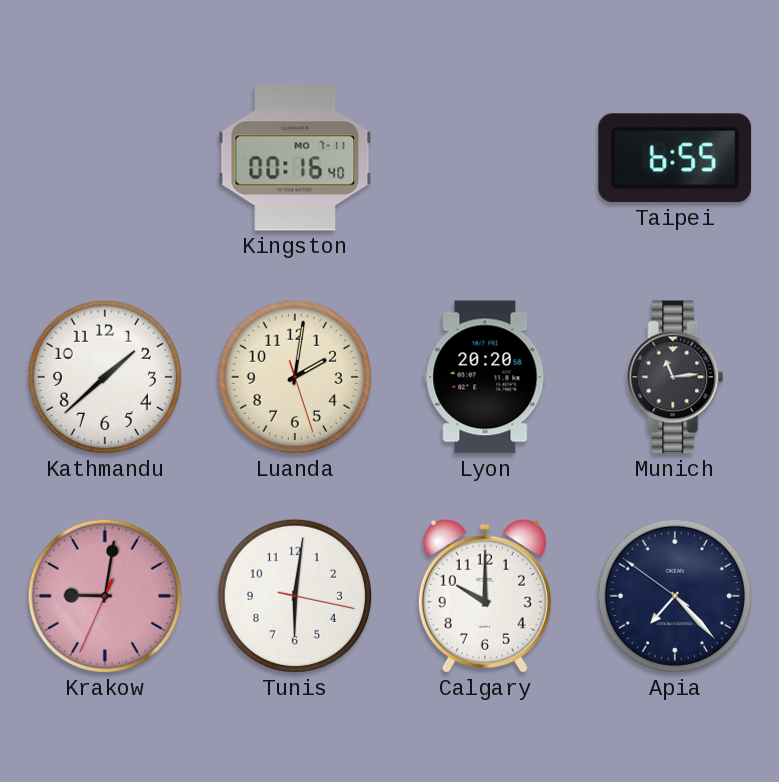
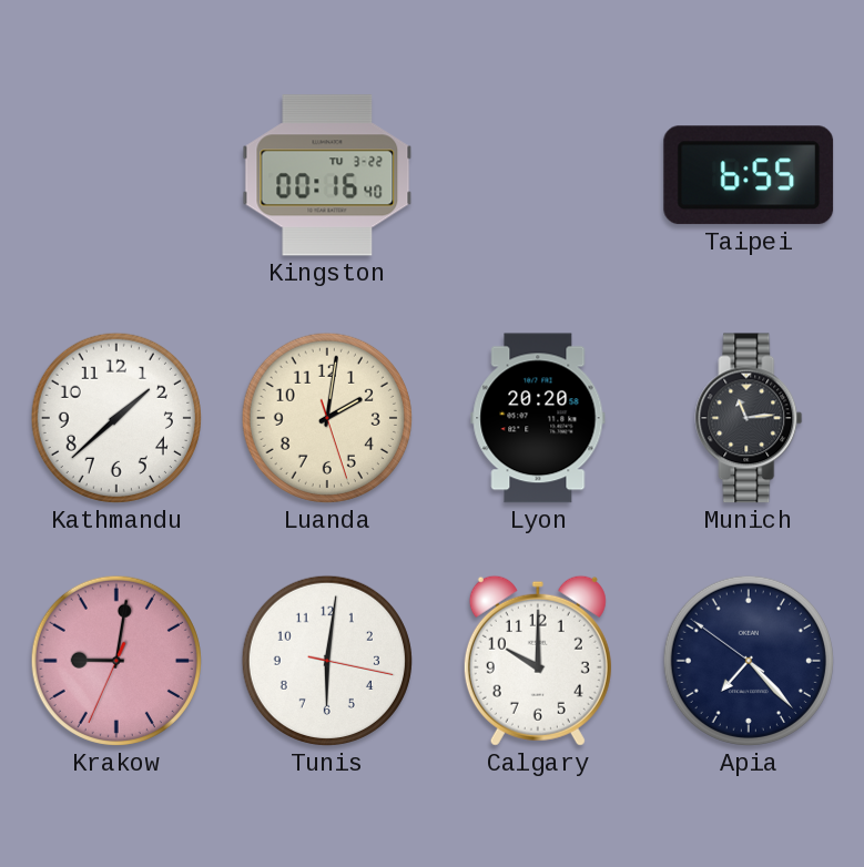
Kingston date: MO 7-11 -> TU 3-22
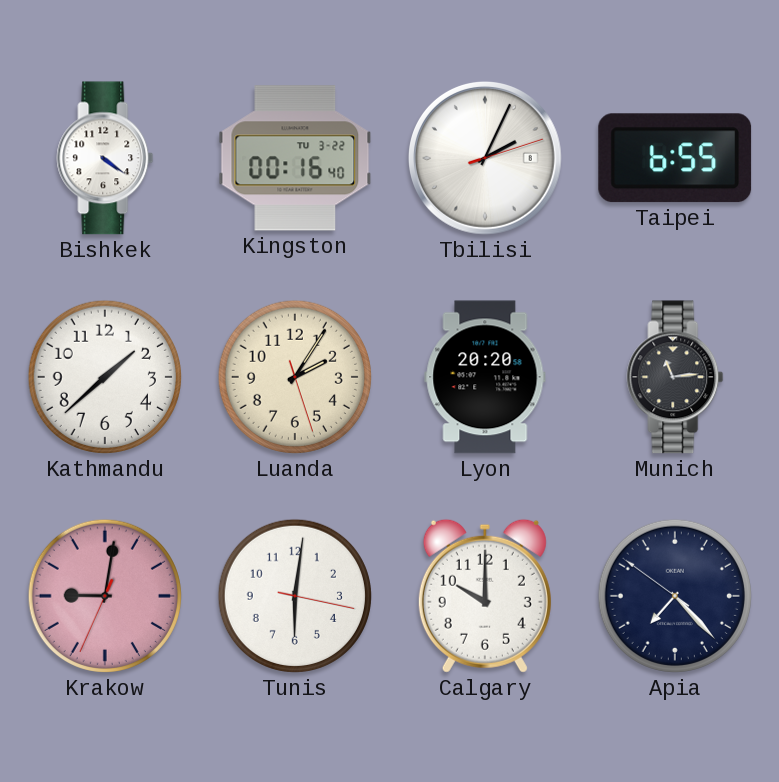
Bishkek: none -> 4:21
Tbilisi: none -> 2:04
Luanda: 2:01 -> 2:05
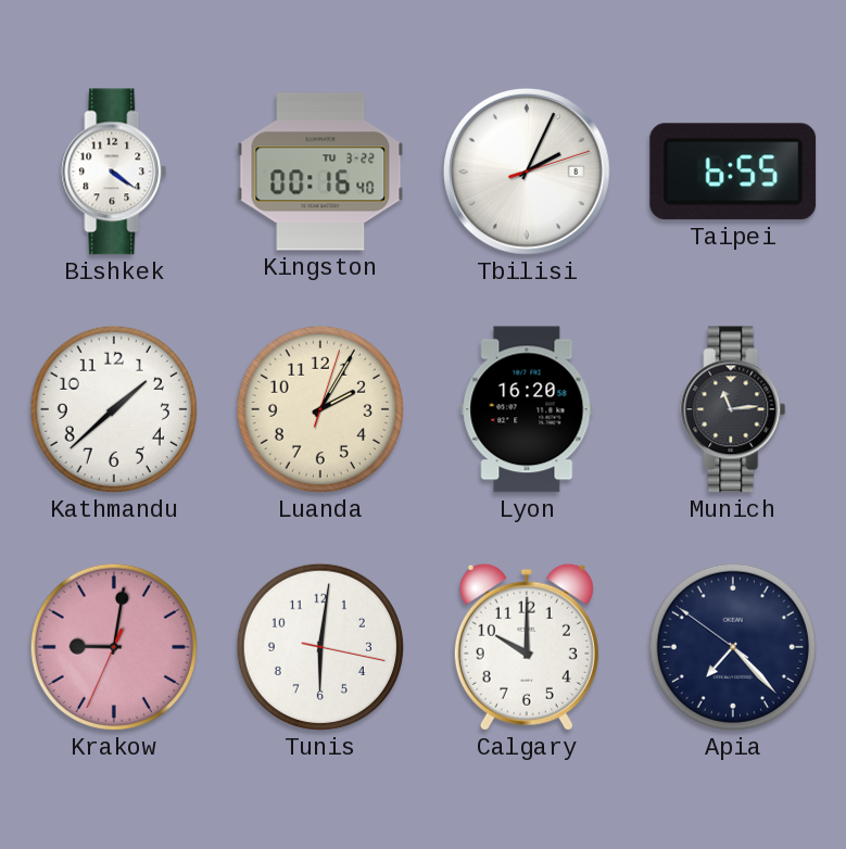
Luanda: 2:05:27 -> 2:05:03
Lyon: 20:20 -> 16:20
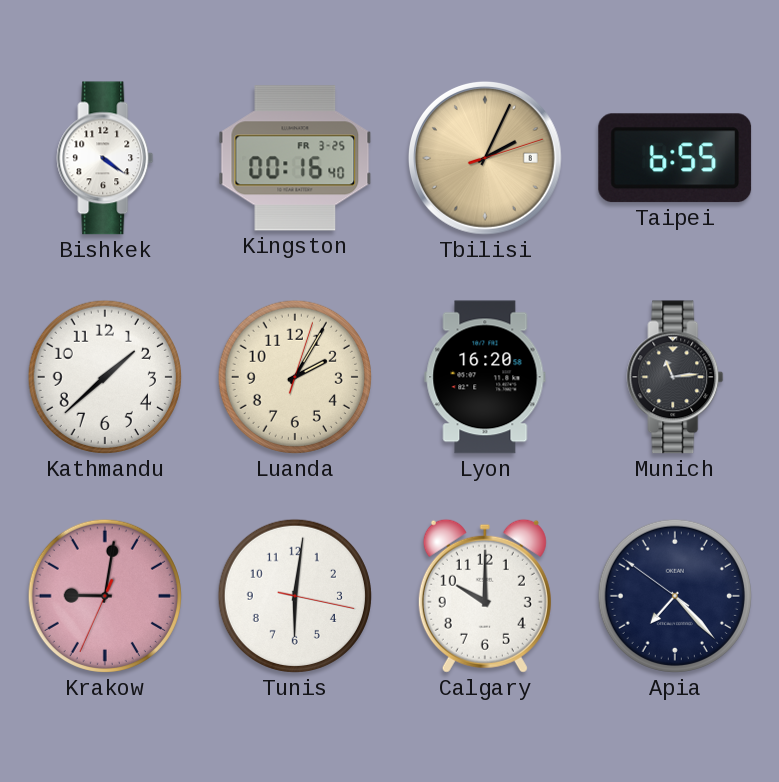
Kingston date: TU 3-22 -> FR 3-25
Tbilisi dial: white -> champagne
